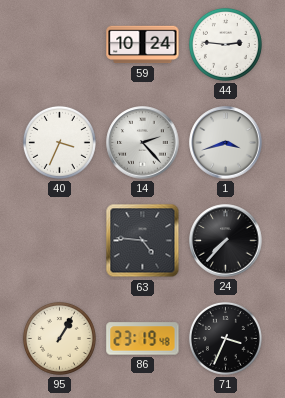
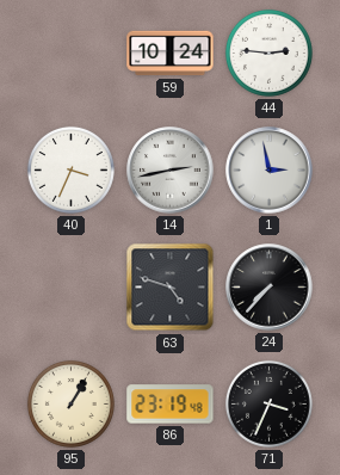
14: 2:23 -> 2:43
1: 3:42 -> 2:58
63: 4:46 -> 4:48
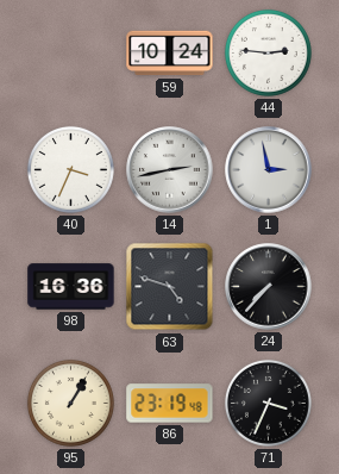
98: none -> 16:36
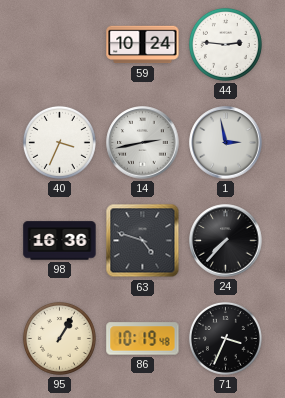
86: 23:19 -> 10:19
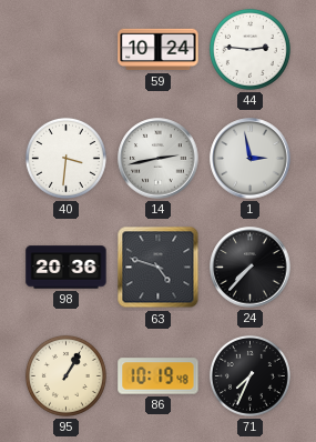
40: 3:34 -> 3:31
98: 16:36 -> 20:36
71: 3:34 -> 7:34
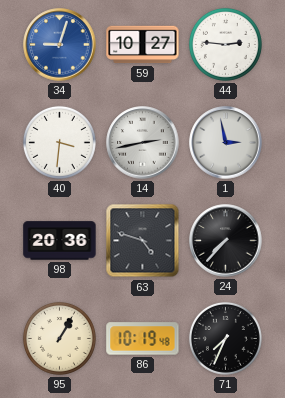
34: none -> 9:03
59: 10:24 -> 10:27
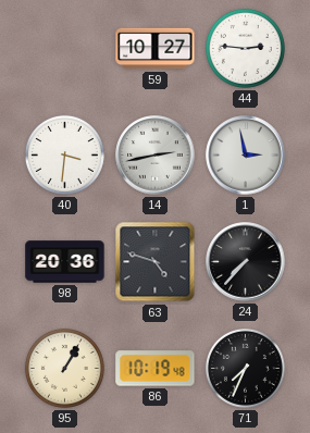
34: 9:03 -> none
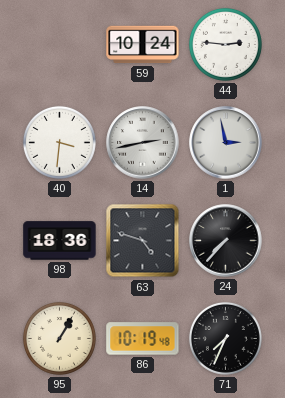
59: 10:27 -> 10:24
98: 20:36 -> 18:36
